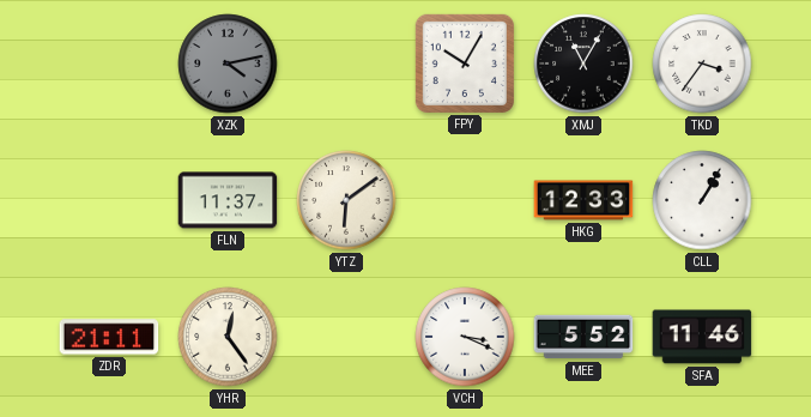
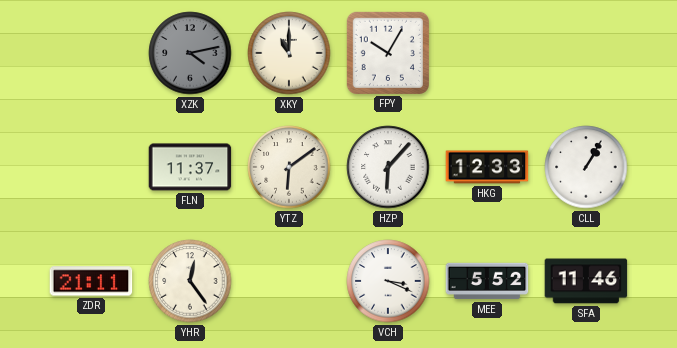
XKY: none -> 11:00
XMJ: 11:05 -> none
TKD: 3:36 -> none
HZP: none -> 6:07
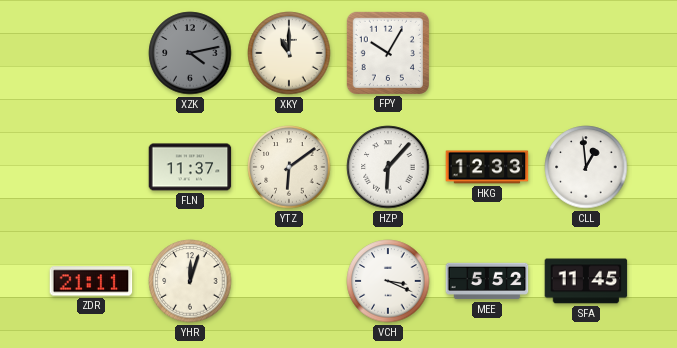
CLL: 1:05 -> 12:59
YHR: 12:24 -> 12:03
SFA: 11:46 -> 11:45
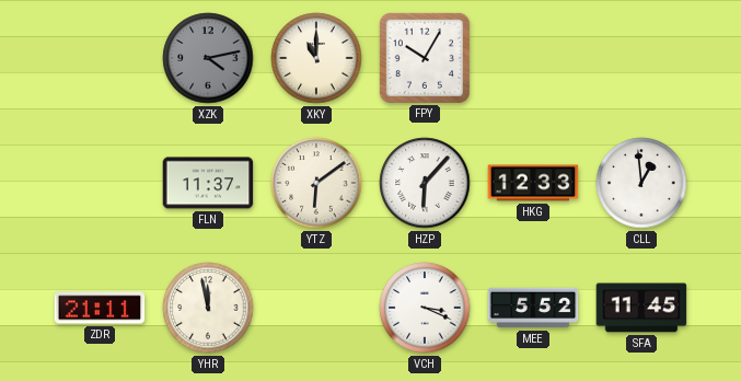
YHR: 12:03 -> 11:58
